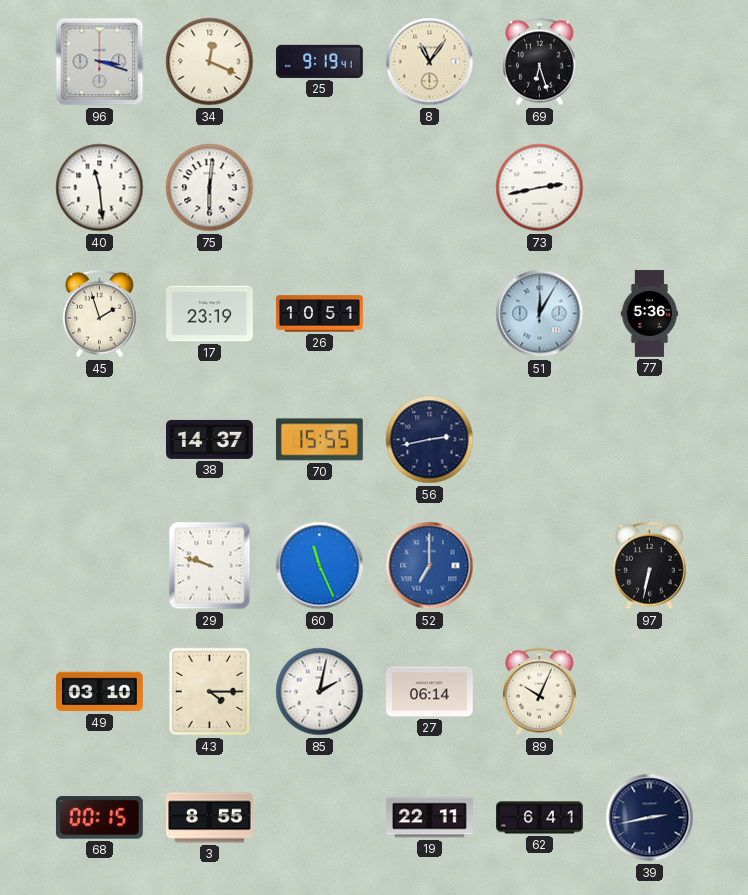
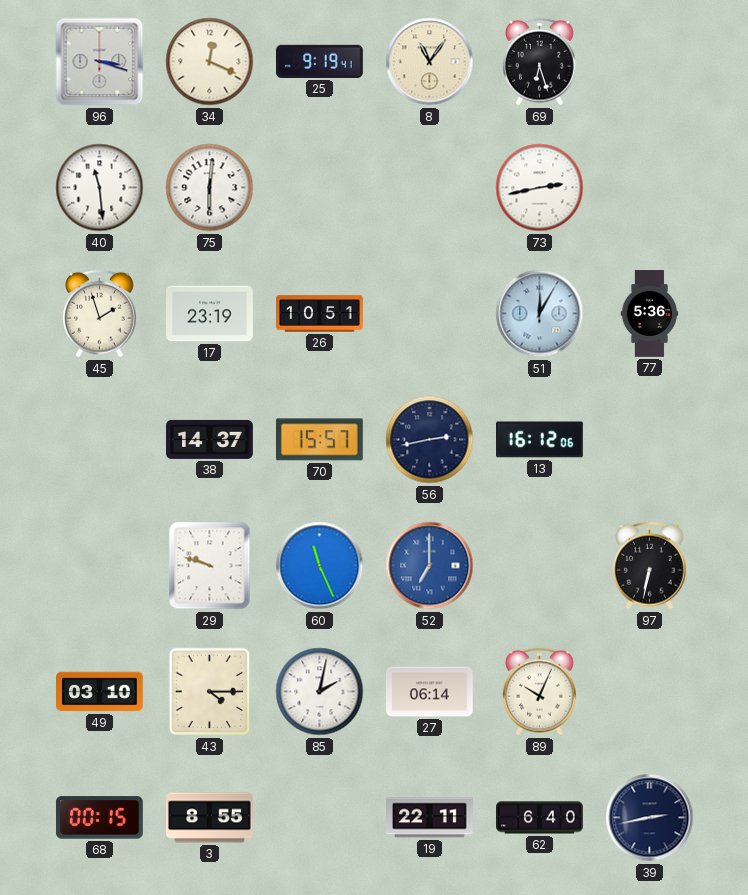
70: 15:55 -> 15:57
13: none -> 16:12
62: 6:41 -> 6:40
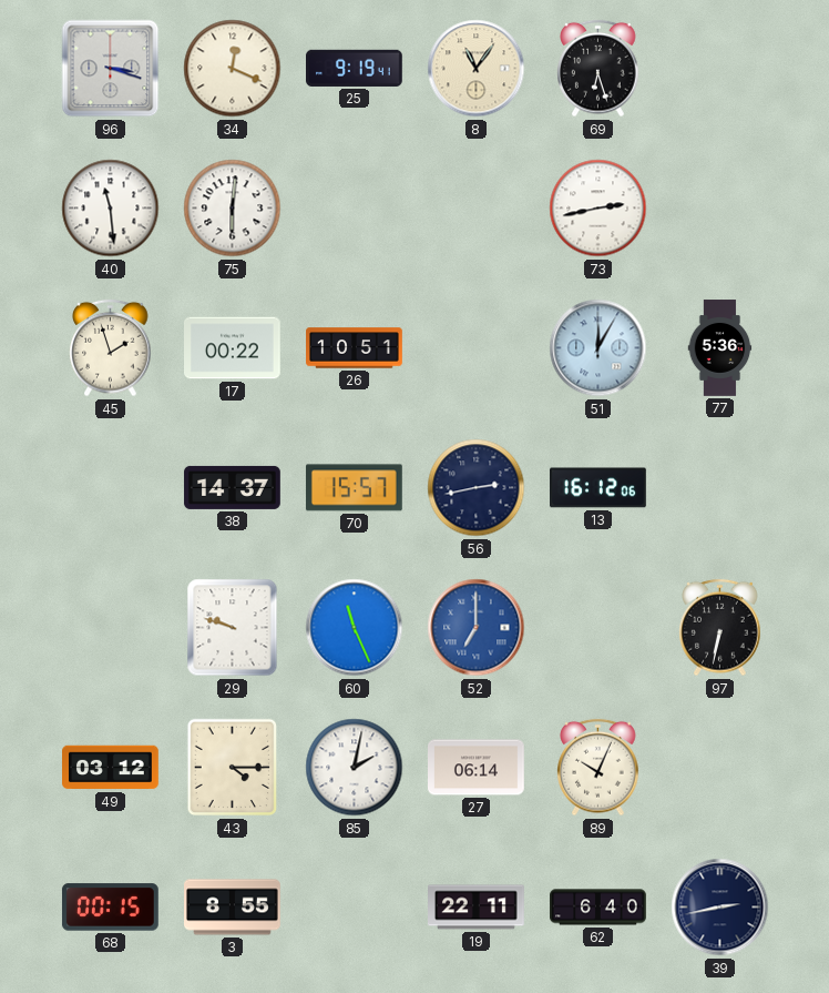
17: 23:19 -> 00:22
49: 03:10 -> 03:12
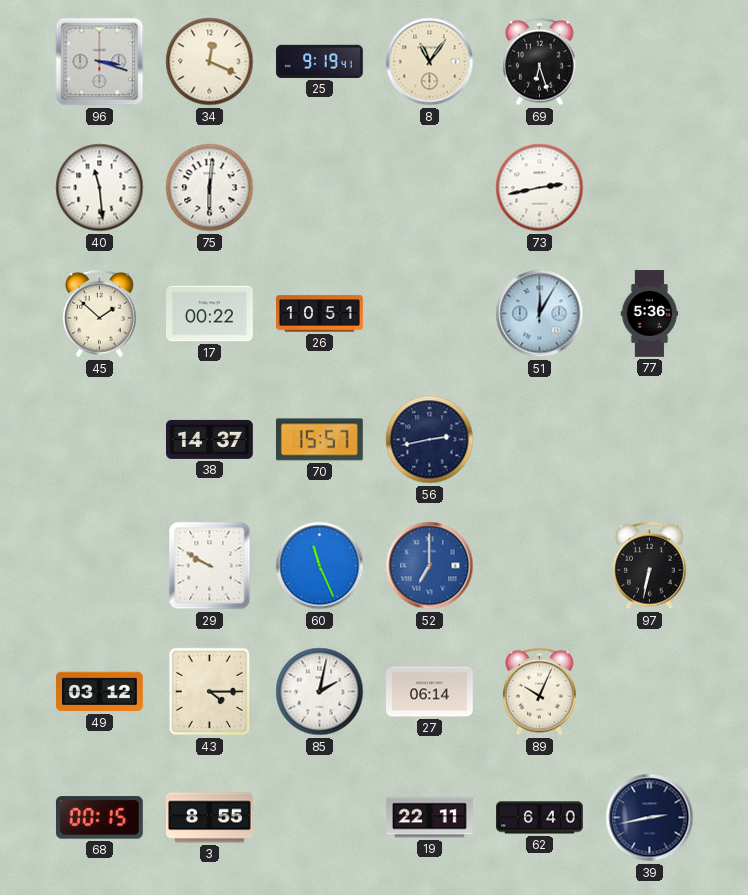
45: 1:57 -> 1:52
13: 16:12 -> none
29: 9:48 -> 9:50
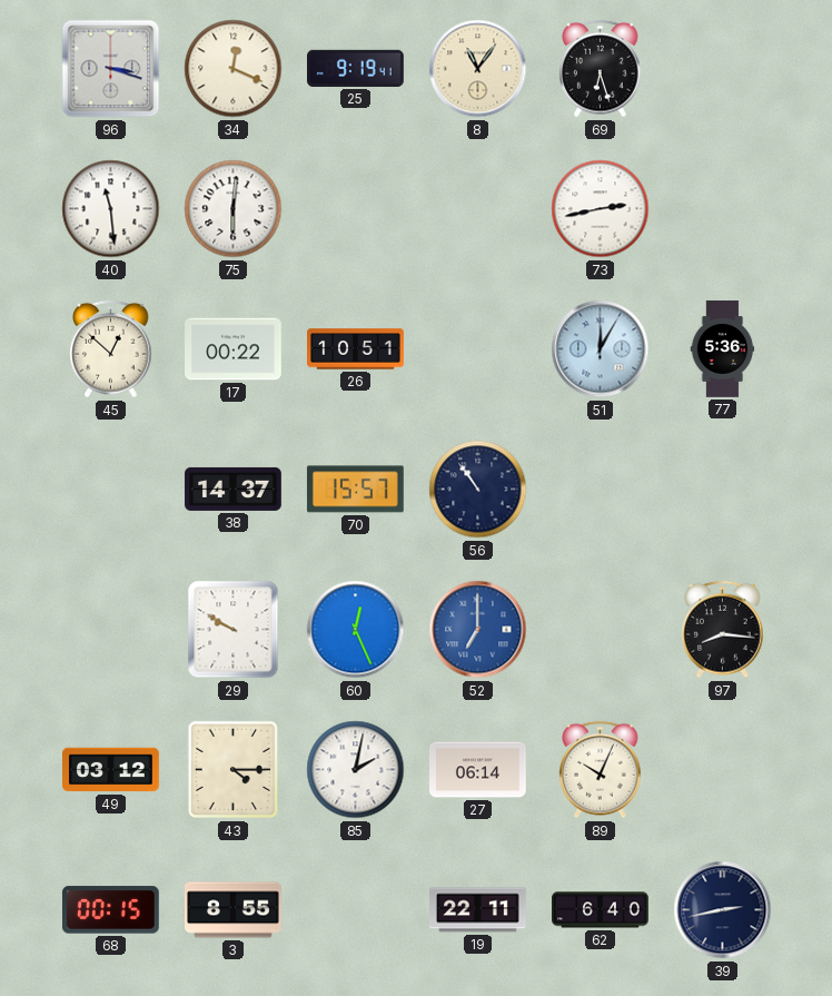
45: 1:52 -> 12:52
56: 2:43 -> 10:54
60: 11:26 -> 12:26
97: 6:32 -> 8:16
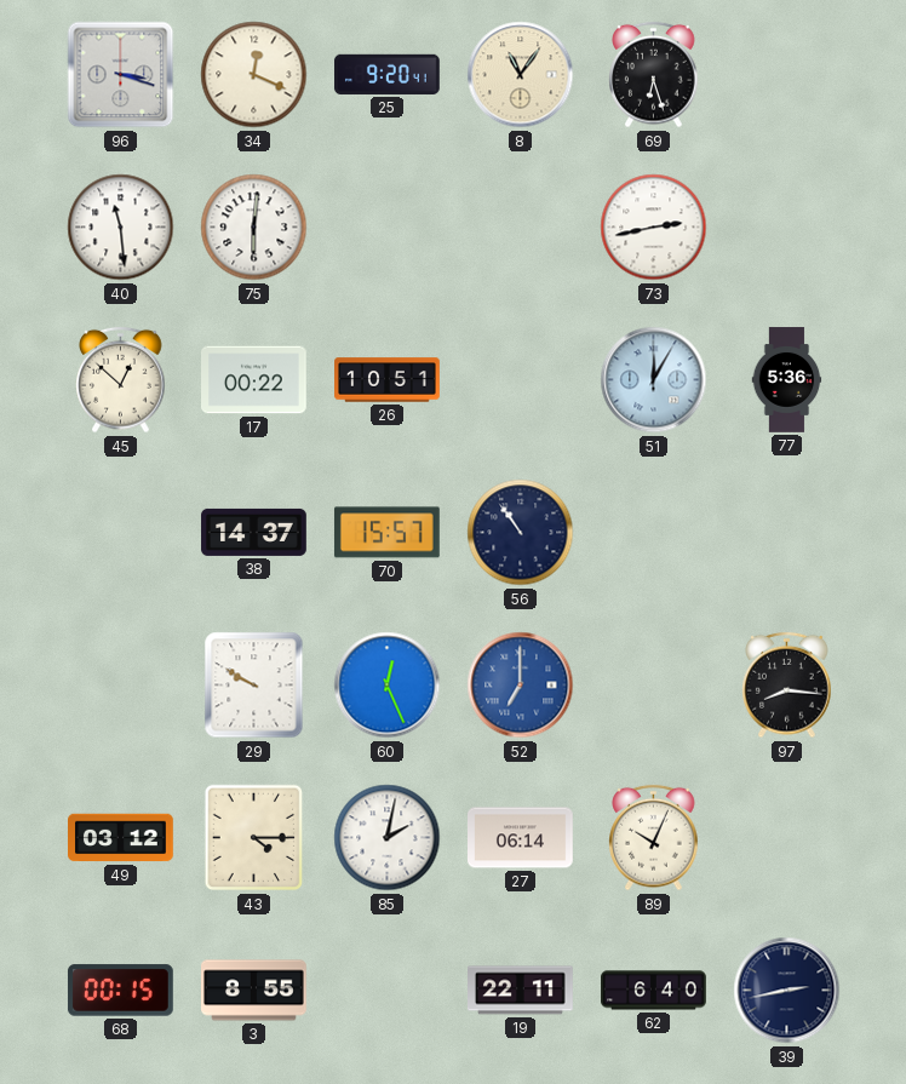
25: 9:19 -> 9:20
